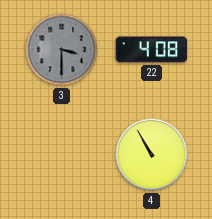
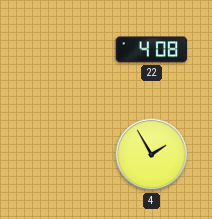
3: 3:30 -> none
4: 10:55 -> 1:55
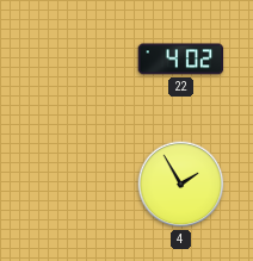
22: 4:08 -> 4:02
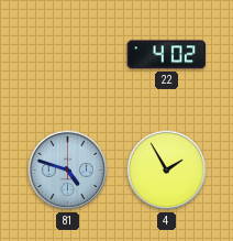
81: none -> 4:48
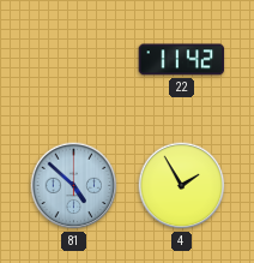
22: 4:02 -> 11:42
81: 4:48 -> 4:52
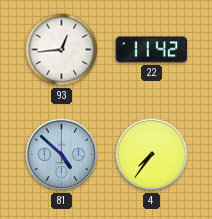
93: none -> 12:44
4: 1:55 -> 7:36
